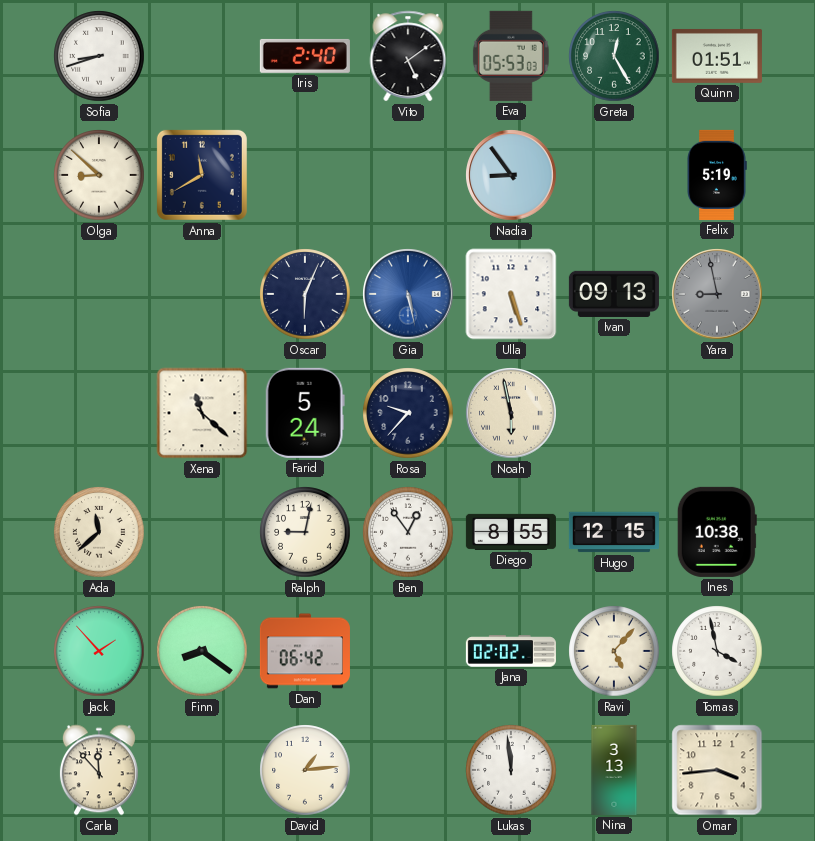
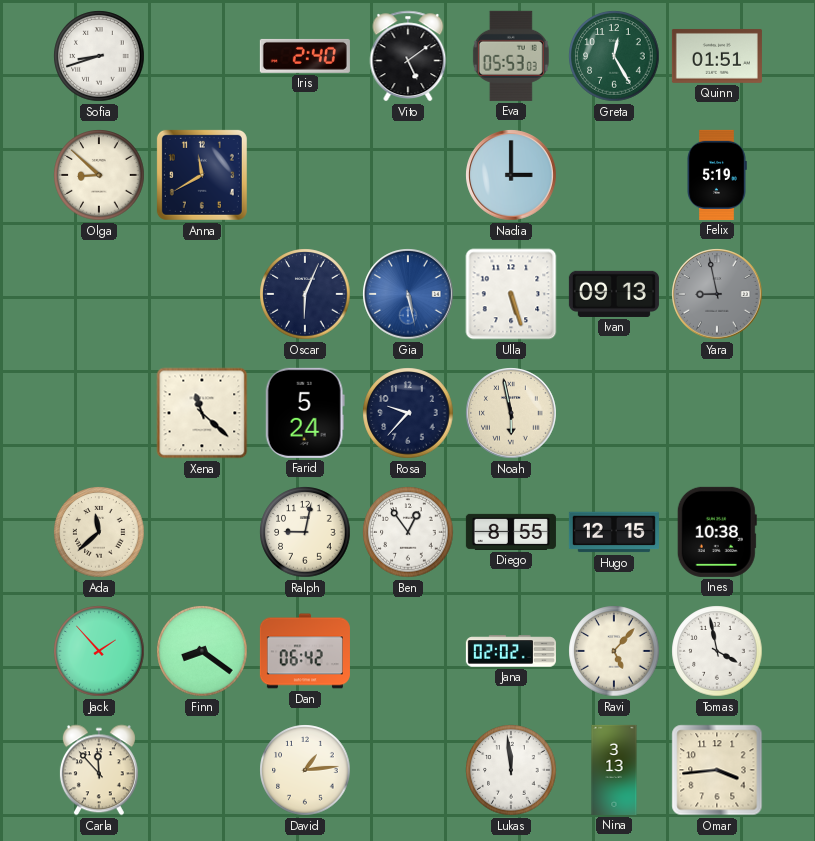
Nadia: 8:54 -> 3:00
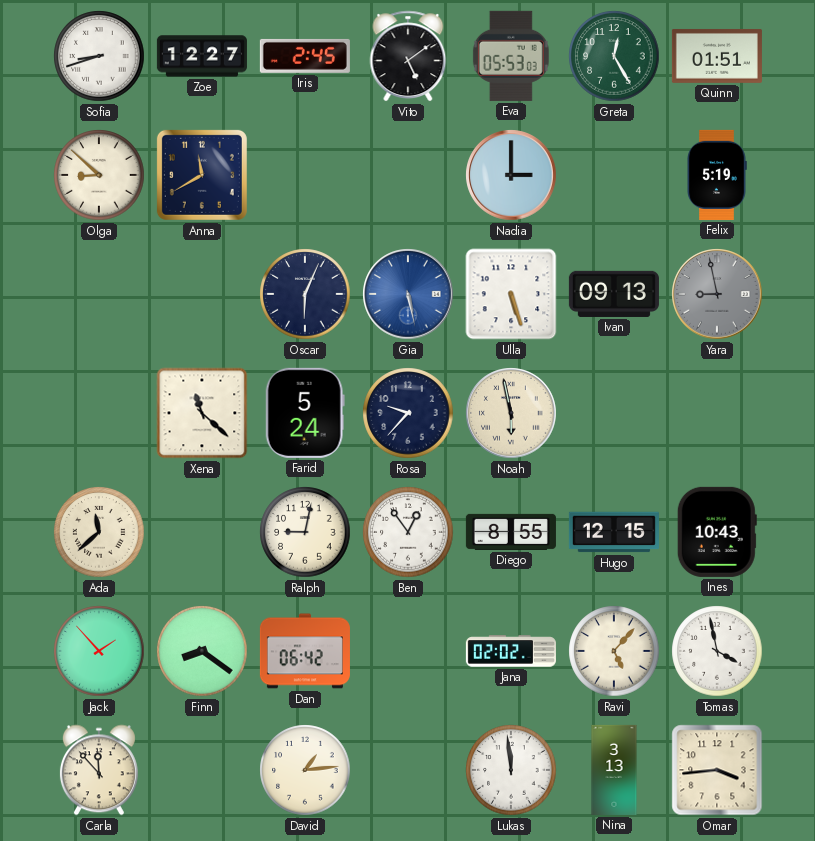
Zoe: none -> 12:27
Iris: 2:40 -> 2:45
Ines: 10:38 -> 10:43
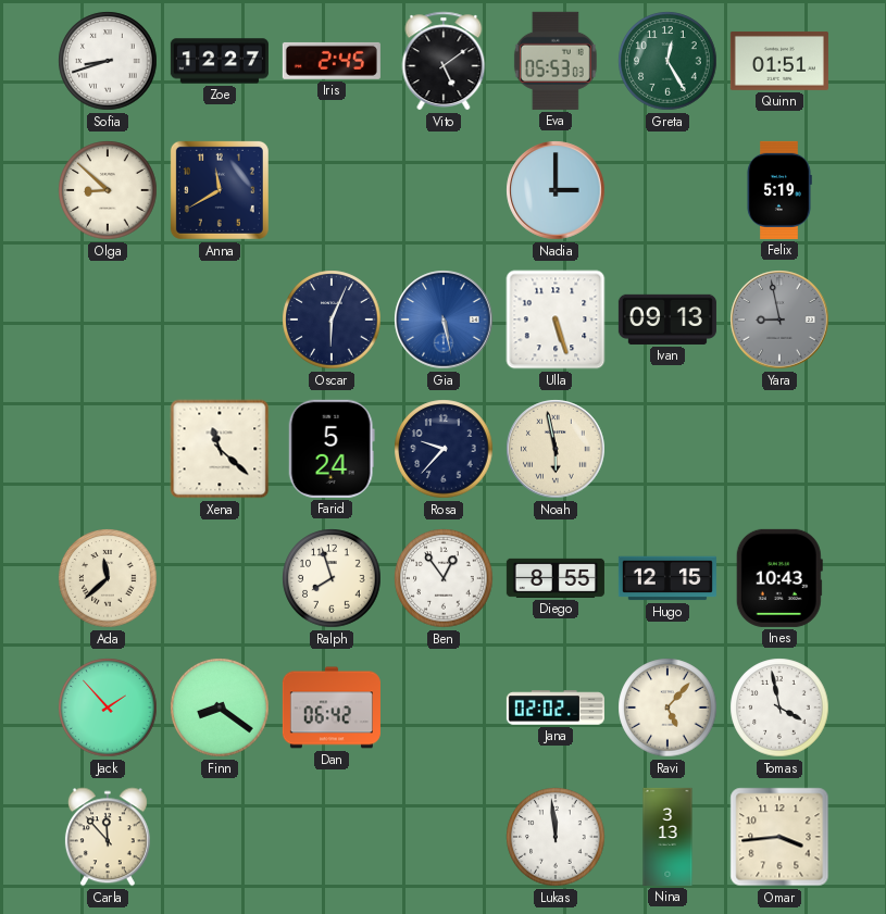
Ralph: 9:02 -> 7:57
David: 1:14 -> none
